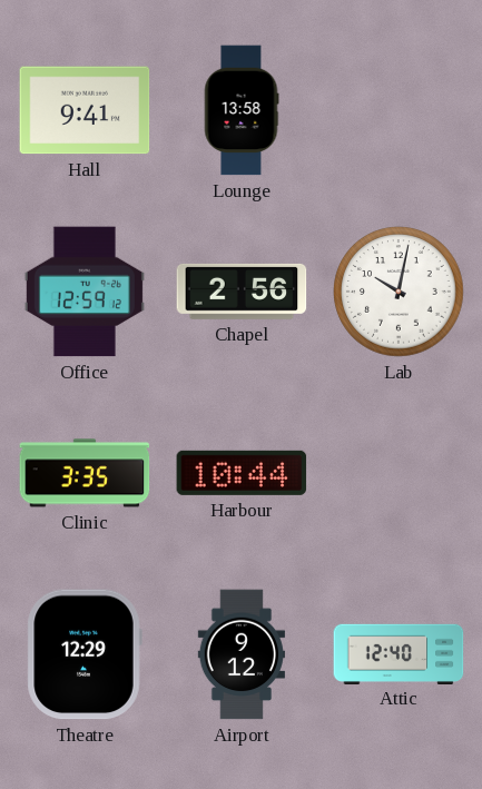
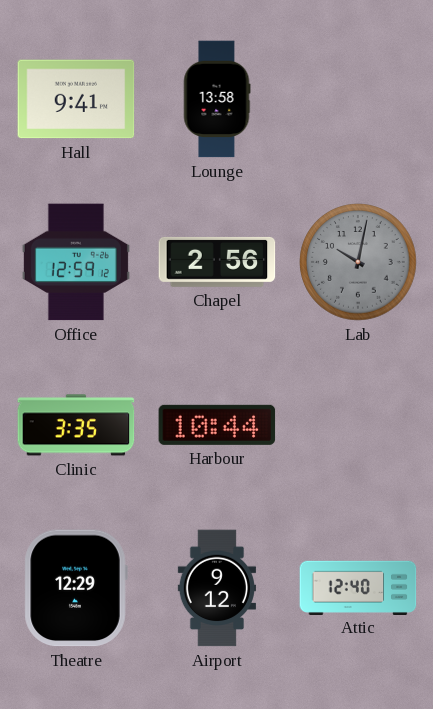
Lab dial: white -> grey
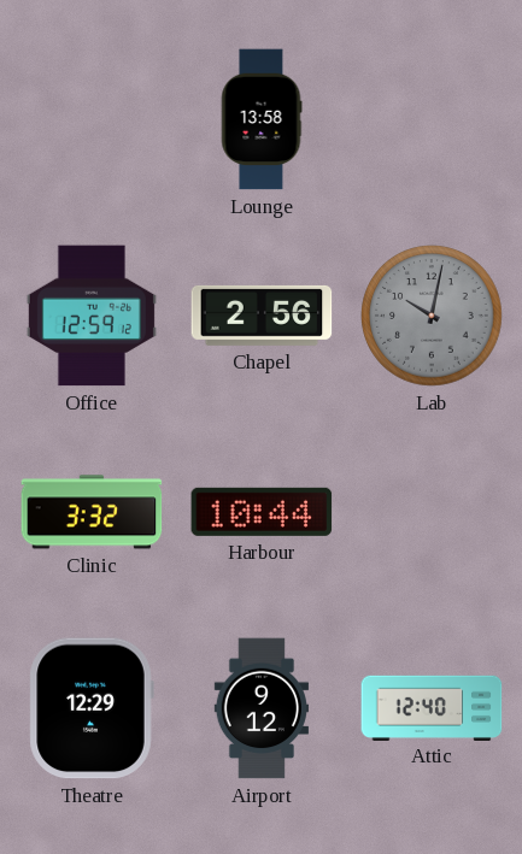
Hall: 9:41 -> none
Clinic: 3:35 -> 3:32
